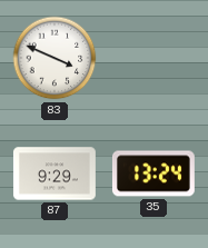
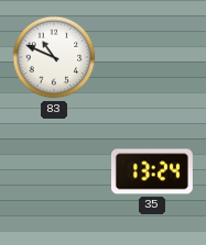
83: 3:49 -> 10:49
87: 9:29 -> none
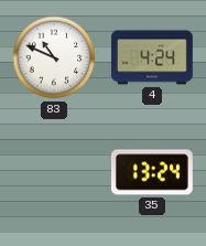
4: none -> 4:24
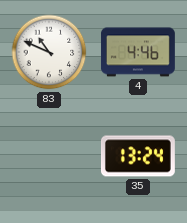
4: 4:24 -> 4:46
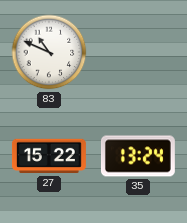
4: 4:46 -> none
27: none -> 15:22
